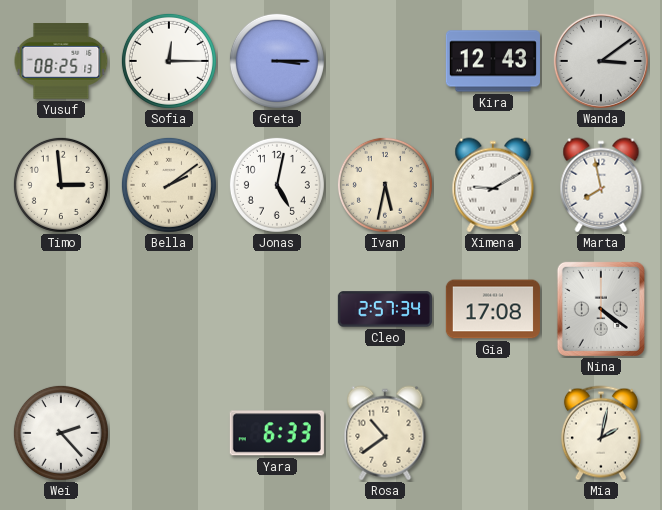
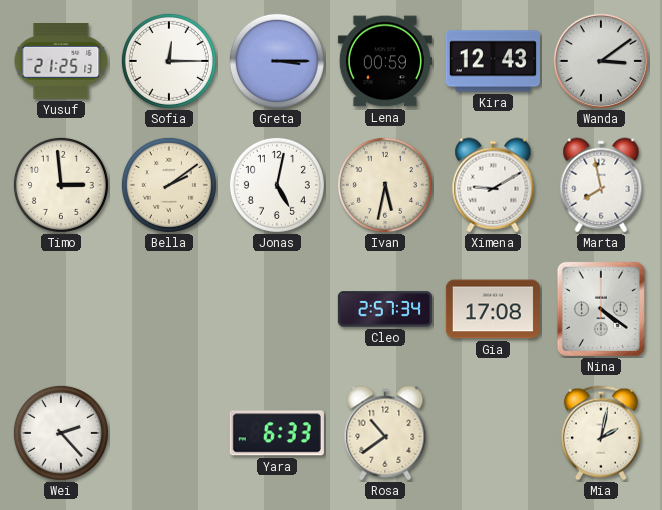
Yusuf: 08:25 -> 21:25
Lena: none -> 00:59
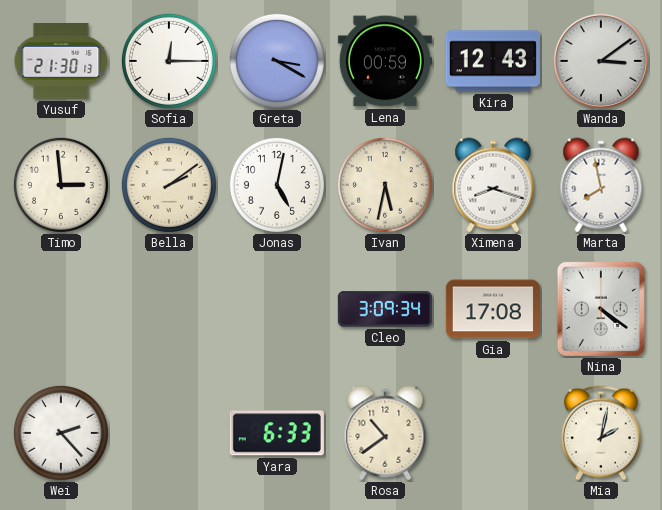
Yusuf: 21:25 -> 21:30
Greta: 3:15 -> 3:20
Ximena: 9:10 -> 8:18
Cleo: 2:57 -> 3:09
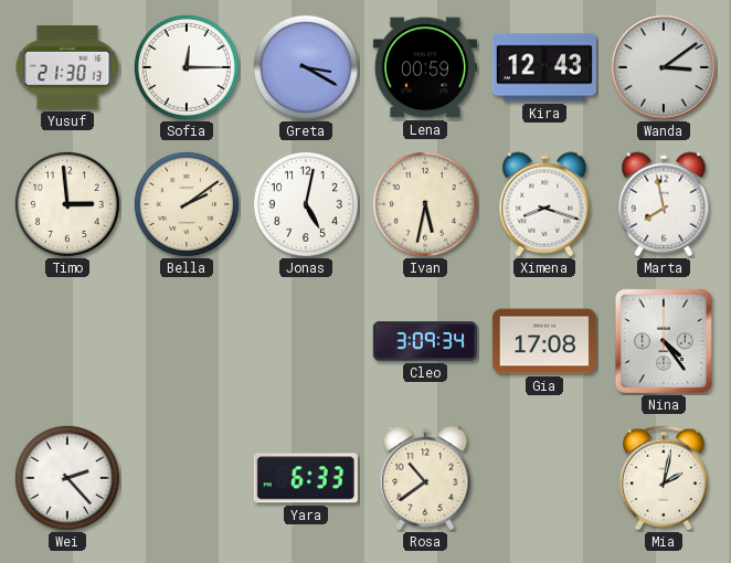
Nina: 4:21 -> 4:24
